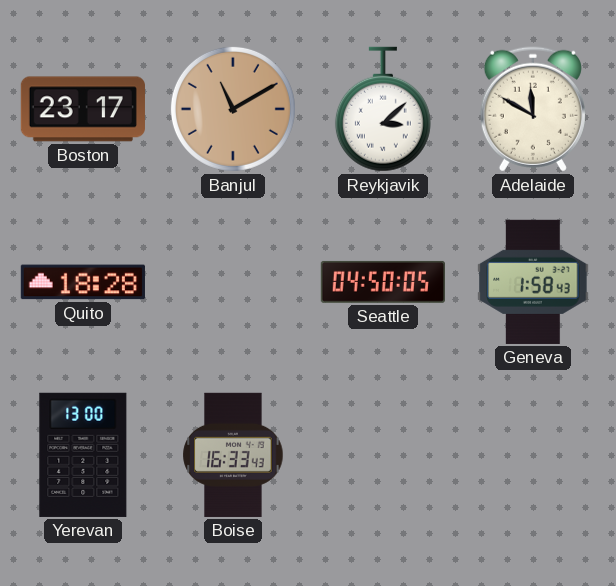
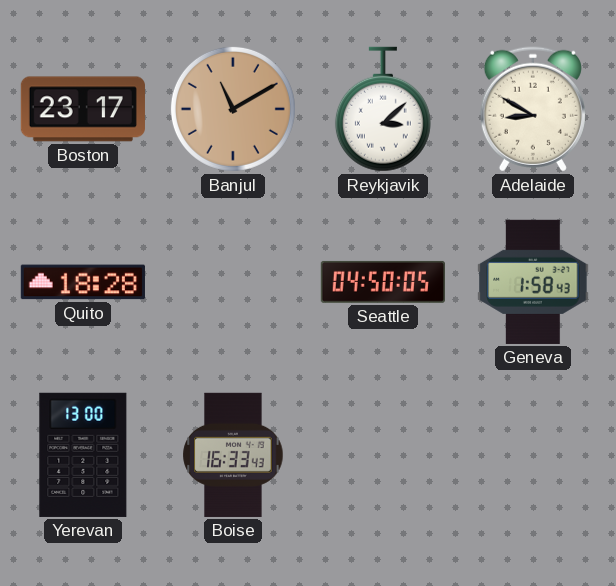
Adelaide: 11:50 -> 8:50
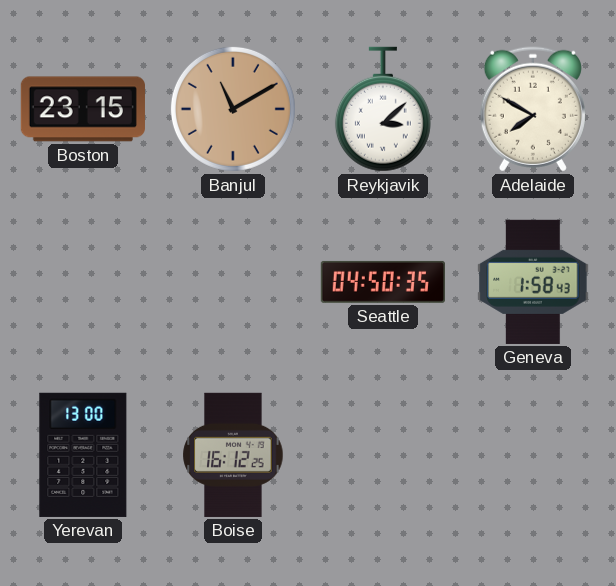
Boston: 23:17 -> 23:15
Adelaide: 8:50 -> 7:50
Quito: 18:28 -> none
Seattle: 04:50:05 -> 04:50:35
Boise: 16:33 -> 16:12
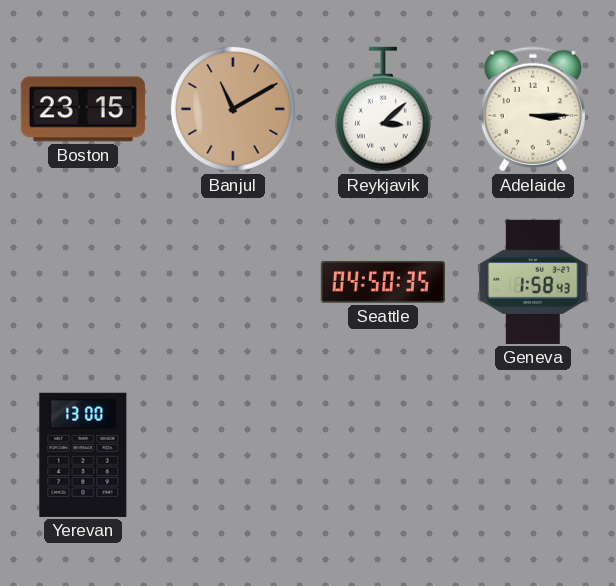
Adelaide: 7:50 -> 3:15
Boise: 16:12 -> none
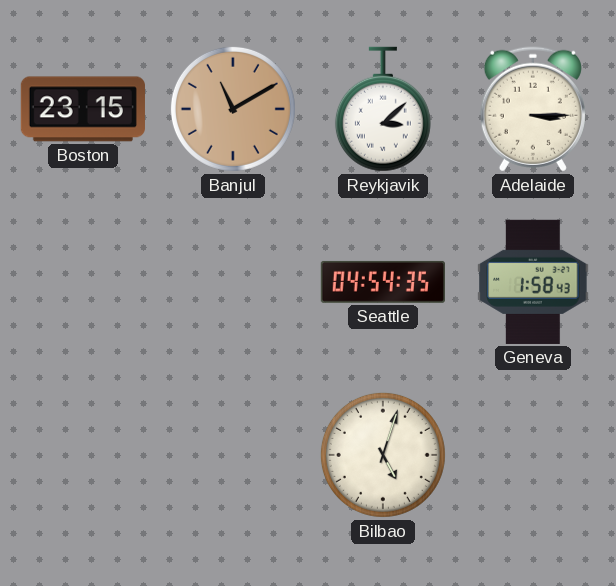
Seattle: 04:50 -> 04:54
Yerevan: 13:00 -> none
Bilbao: none -> 5:03
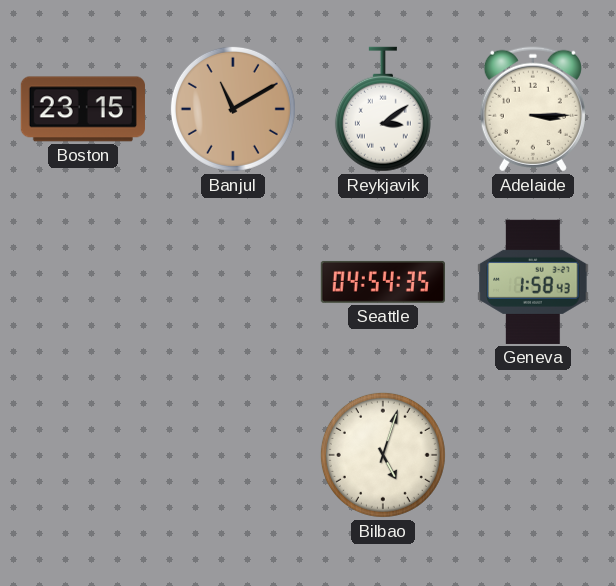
Reykjavik: 3:08 -> 3:09
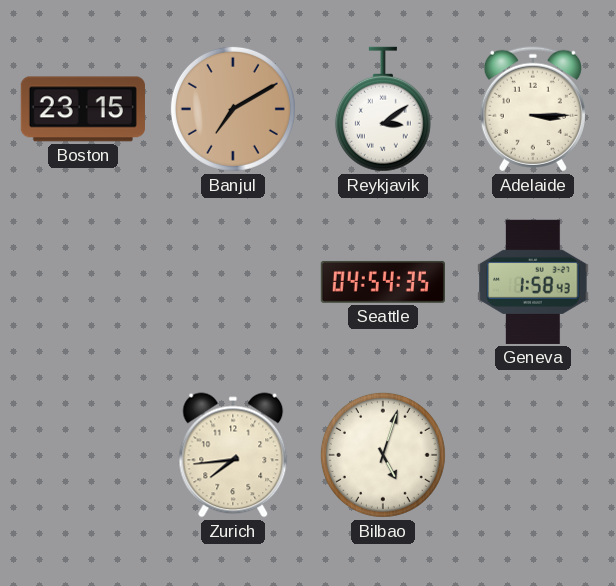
Banjul: 11:10 -> 7:10
Zurich: none -> 7:44
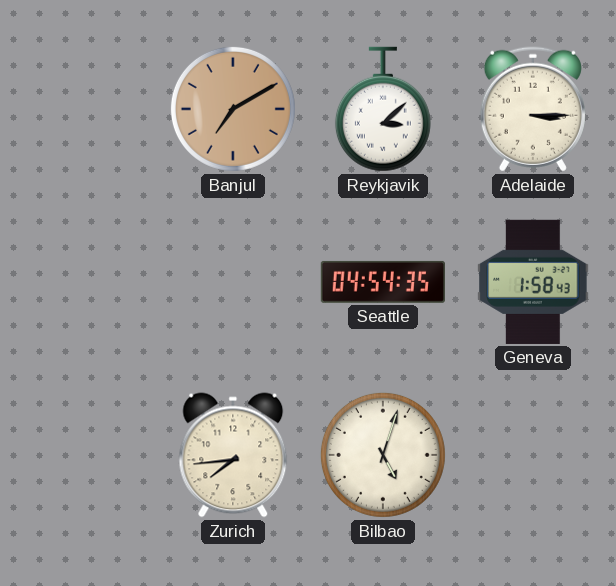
Boston: 23:15 -> none
Reykjavik: 3:09 -> 3:08
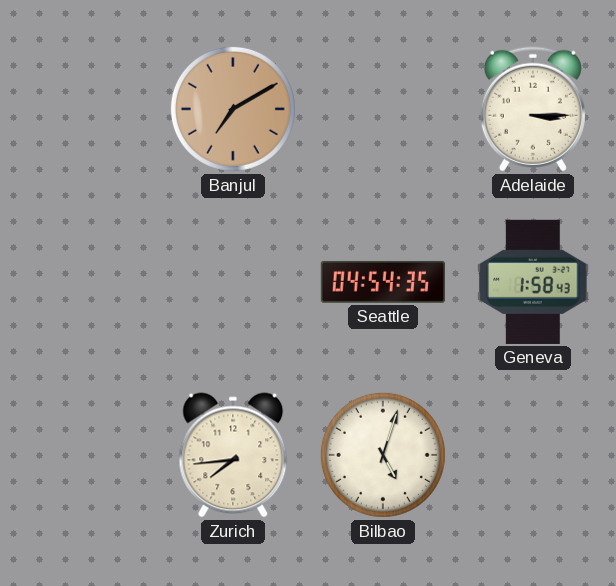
Reykjavik: 3:08 -> none
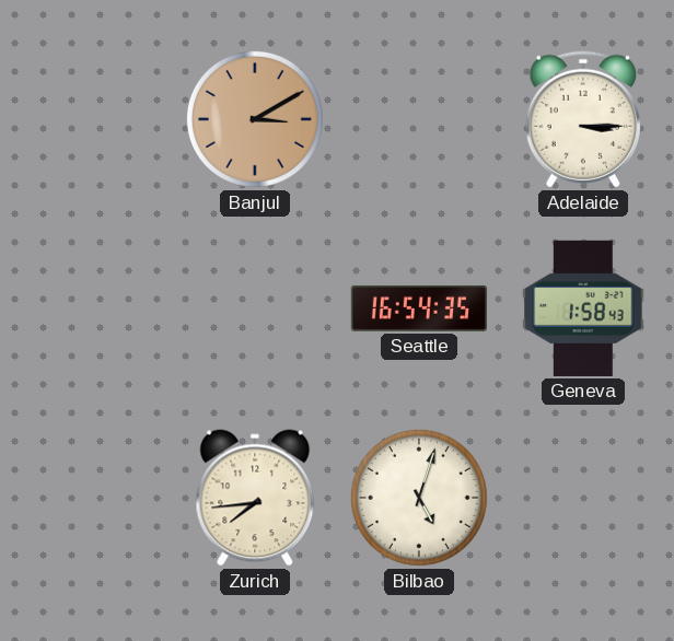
Banjul: 7:10 -> 3:10
Seattle: 04:54 -> 16:54
